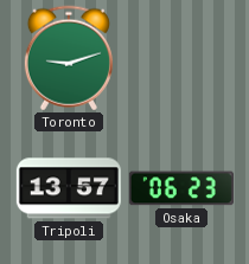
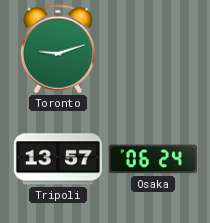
Osaka: 06:23 -> 06:24
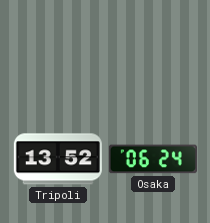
Toronto: 9:12 -> none
Tripoli: 13:57 -> 13:52
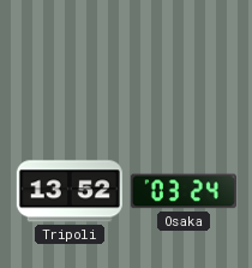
Osaka: 06:24 -> 03:24
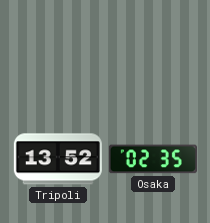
Osaka: 03:24 -> 02:35
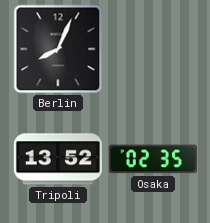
Berlin: none -> 8:04
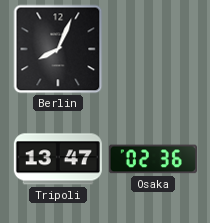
Tripoli: 13:52 -> 13:47
Osaka: 02:35 -> 02:36
